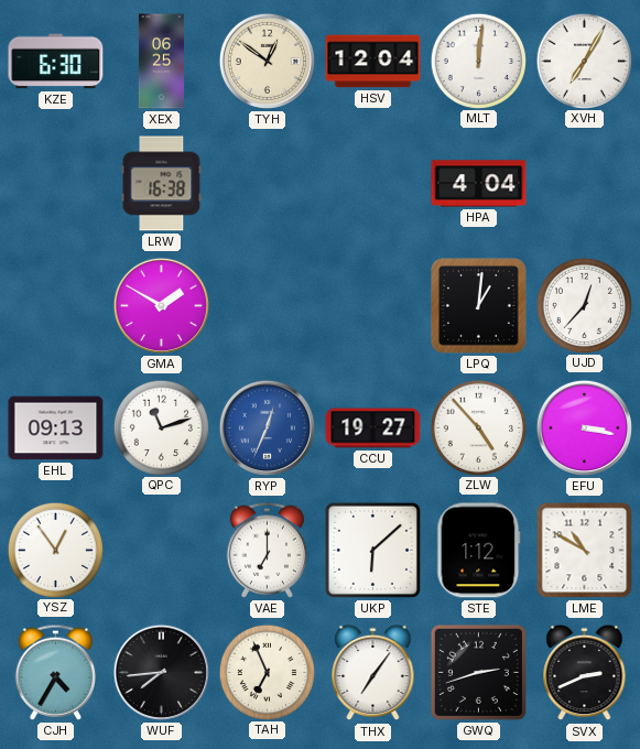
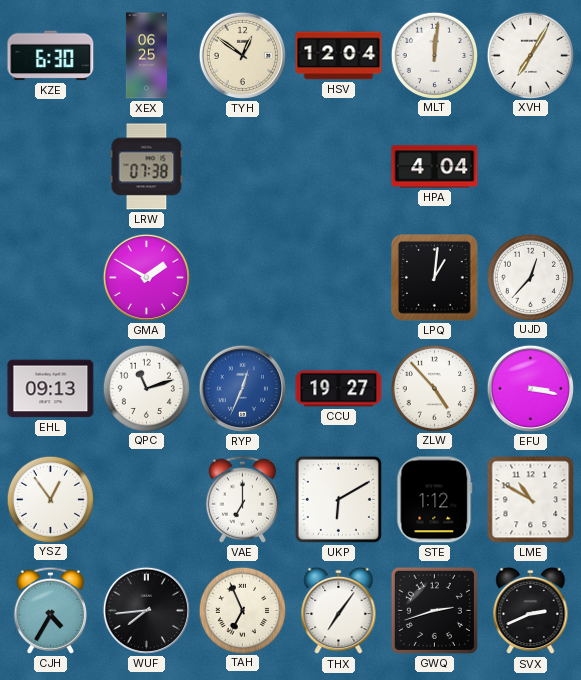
LRW: 16:38 -> 07:38
UKP: 6:08 -> 6:10
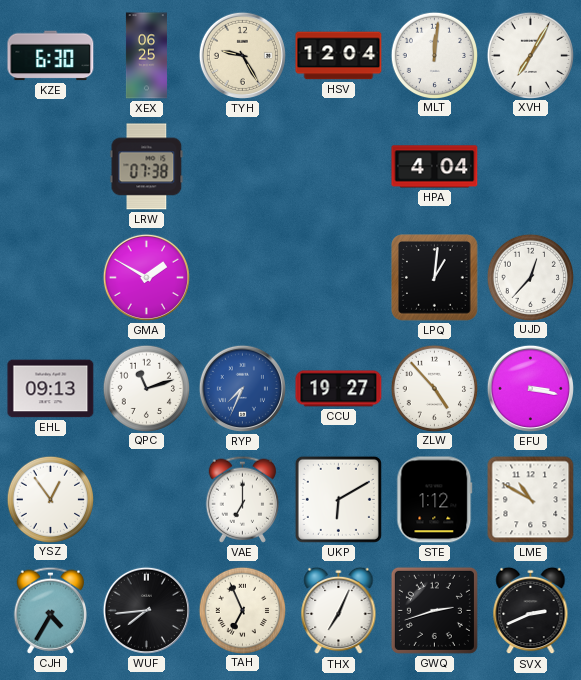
TYH: 12:51 -> 9:25
RYP: 12:34 -> 7:34
THX: 7:06 -> 7:04
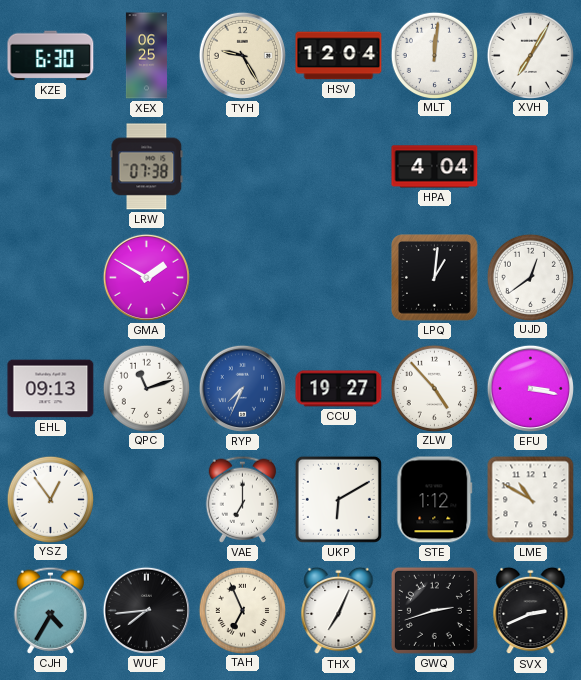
UJD: 12:37 -> 12:39
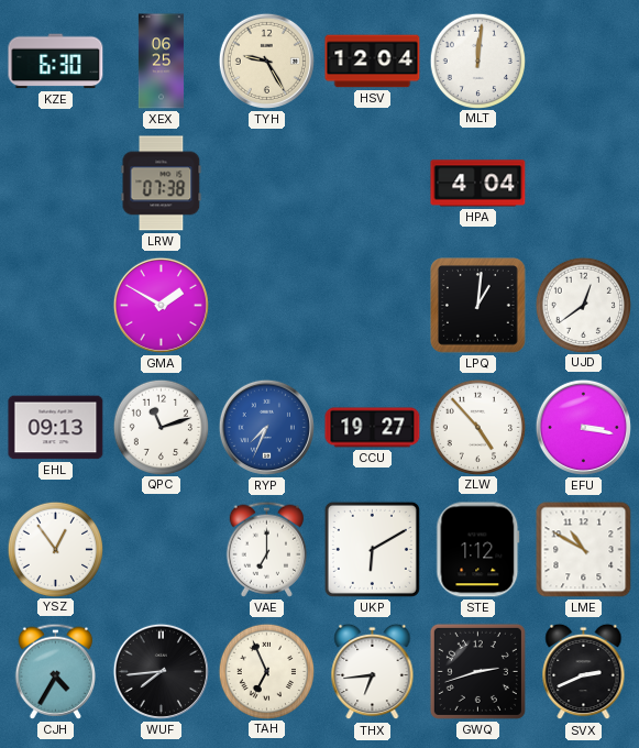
XVH: 7:05 -> none
THX: 7:04 -> 6:44
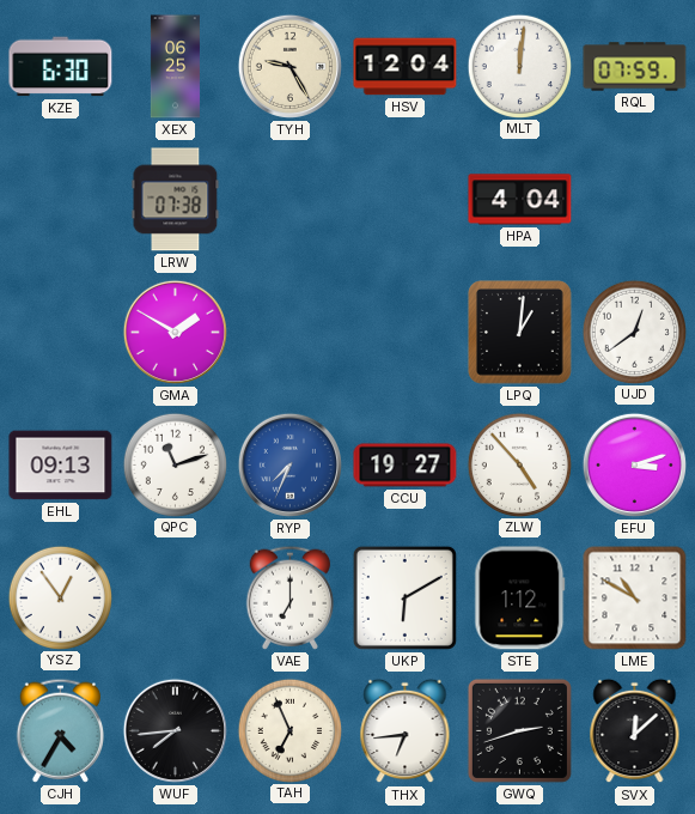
RQL: none -> 07:59
EFU: 3:17 -> 3:12
SVX: 2:41 -> 12:08
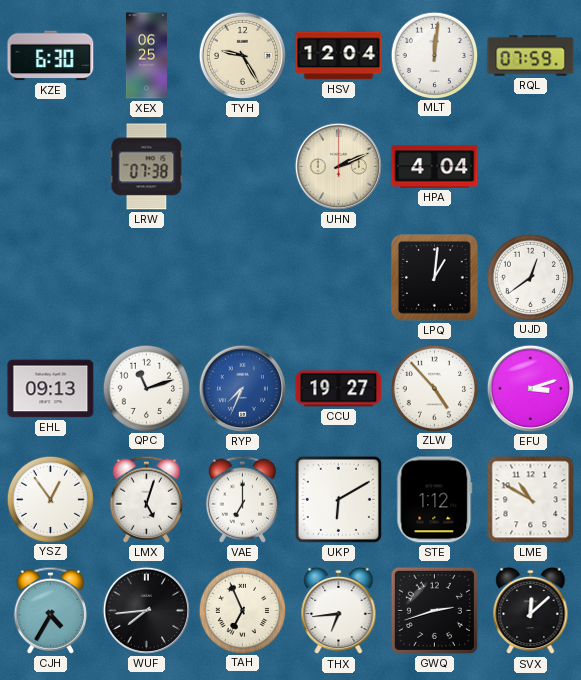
UHN: none -> 2:11
GMA: 1:50 -> none
LMX: none -> 5:03
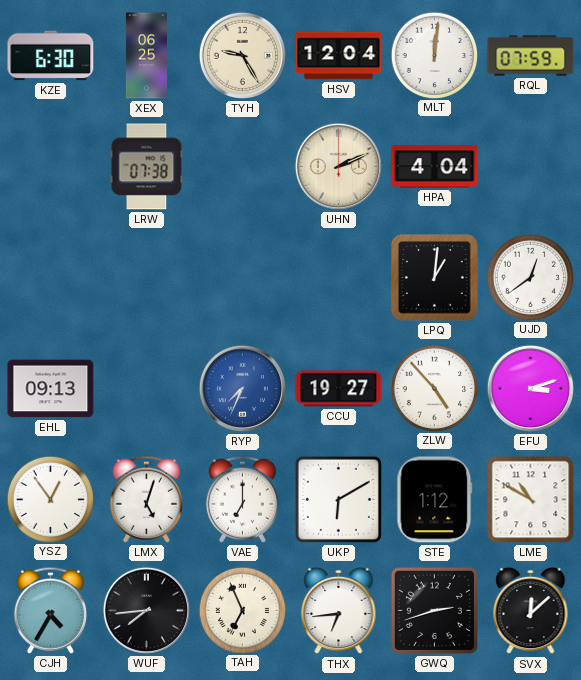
QPC: 11:12 -> none
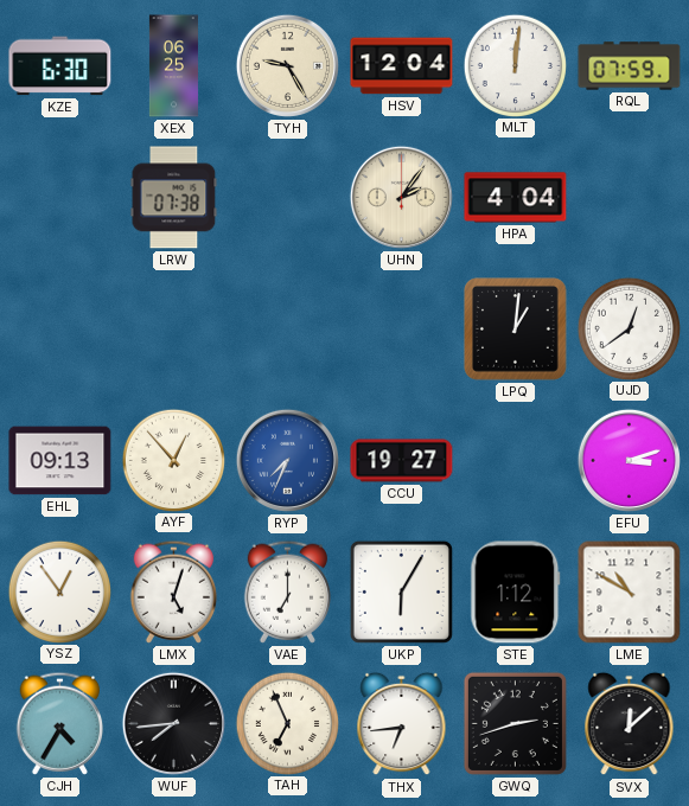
UHN: 2:11 -> 2:06
AYF: none -> 12:53
ZLW: 4:53 -> none
UKP: 6:10 -> 6:05
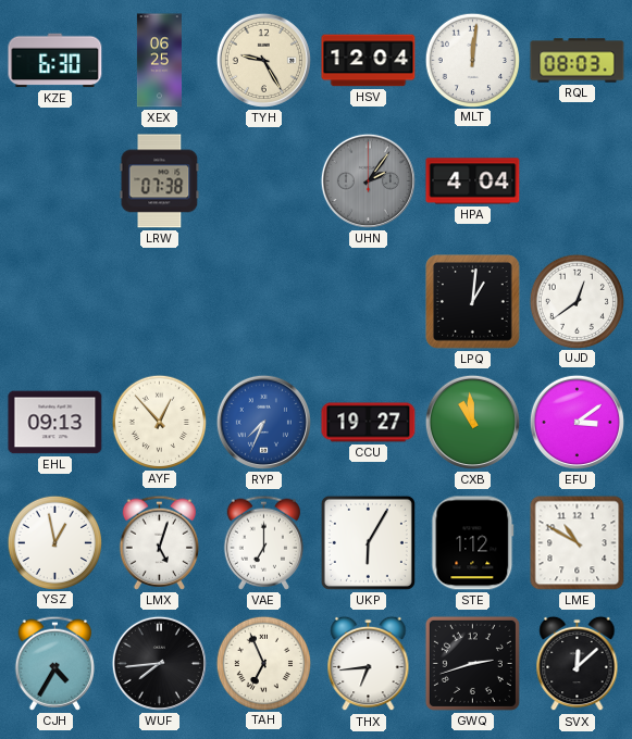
RQL: 07:59 -> 08:03
UHN dial: cream -> grey
CXB: none -> 10:59
EFU: 3:12 -> 3:09
YSZ: 12:54 -> 12:58
